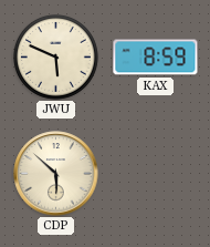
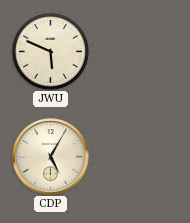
KAX: 8:59 -> none
CDP: 5:52 -> 5:05
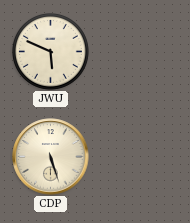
CDP: 5:05 -> 5:27
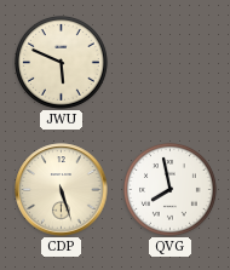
QVG: none -> 7:58
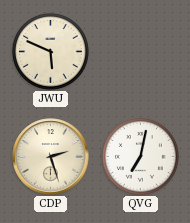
CDP: 5:27 -> 2:27
QVG: 7:58 -> 7:02
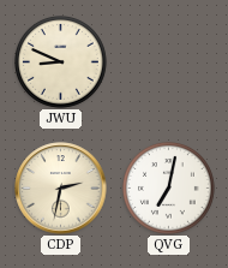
JWU: 5:49 -> 8:49
CDP: 2:27 -> 2:32
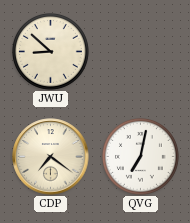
JWU: 8:49 -> 8:52
CDP: 2:32 -> 7:21
